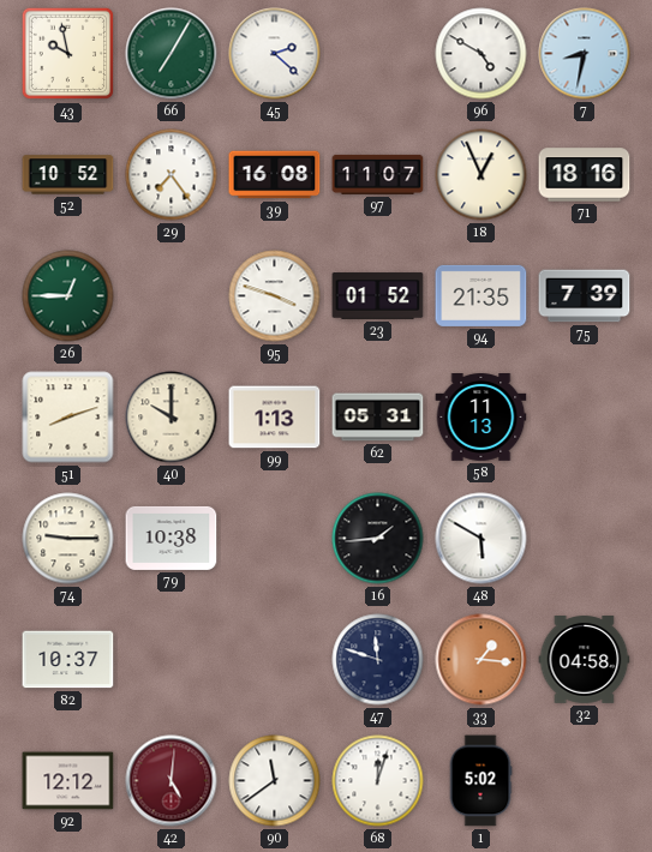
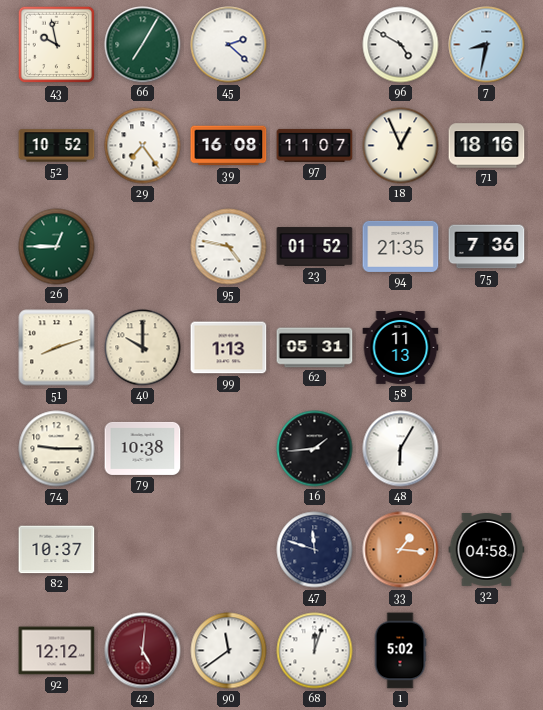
95: 3:48 -> 4:47
75: 7:39 -> 7:36
48: 5:50 -> 6:05
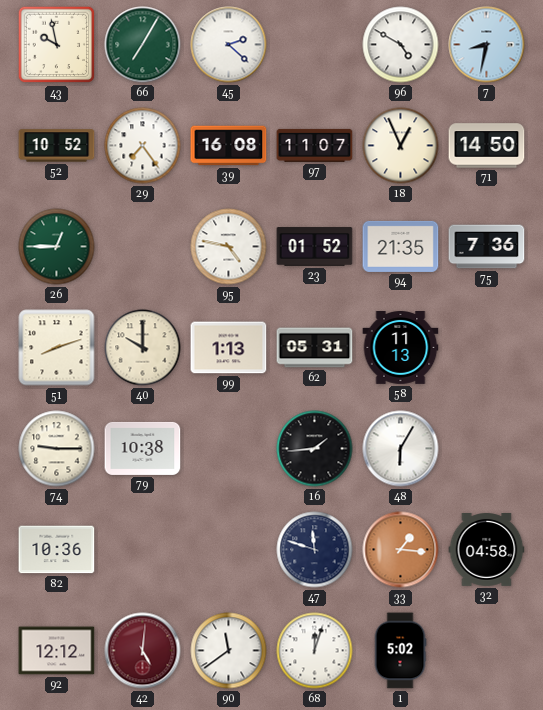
71: 18:16 -> 14:50
82: 10:37 -> 10:36
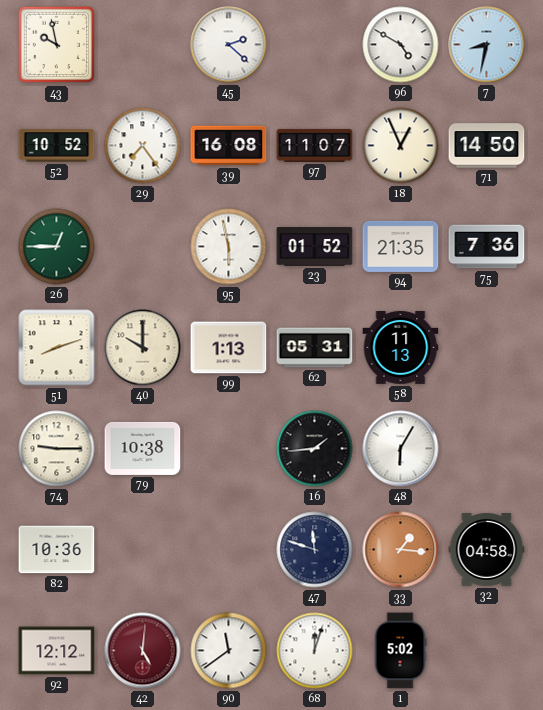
66: 7:05 -> none
95: 4:47 -> 5:58
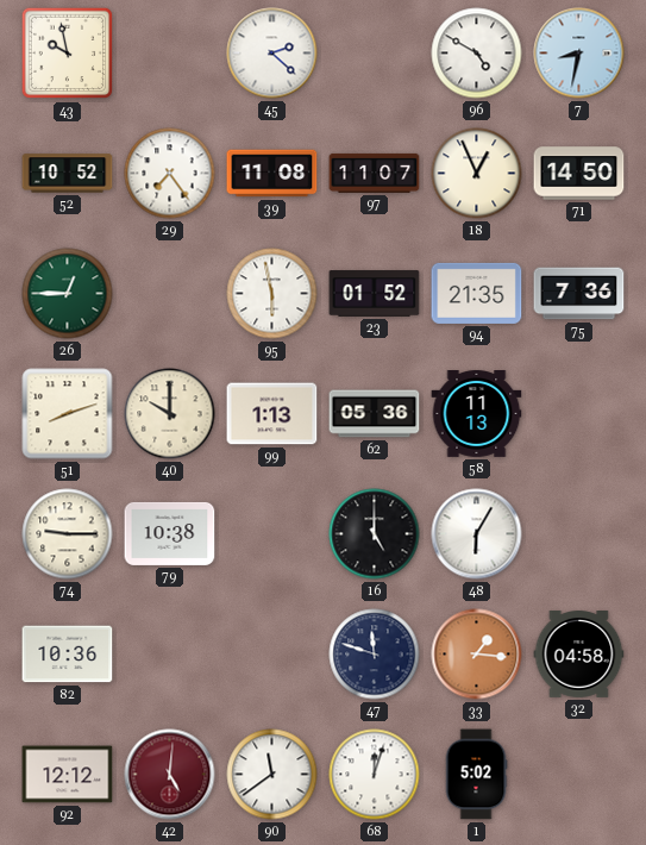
39: 16:08 -> 11:08
62: 05:31 -> 05:36
16: 1:44 -> 5:00
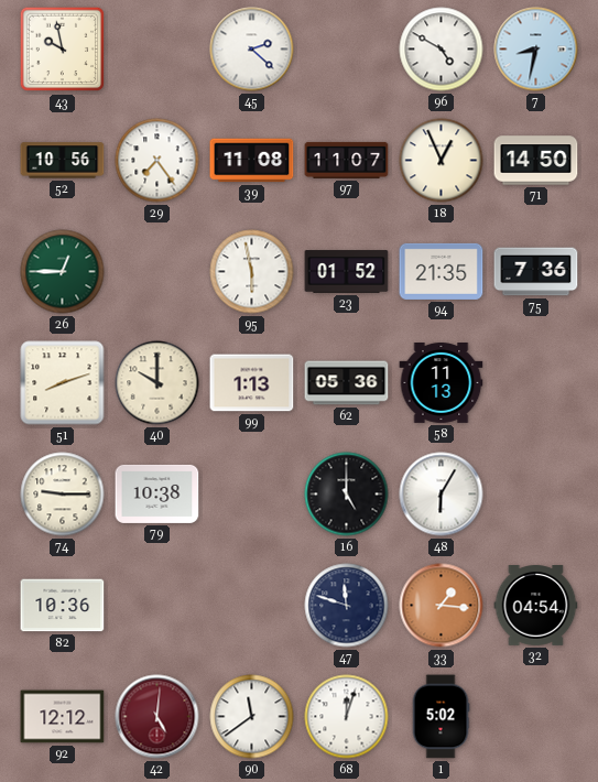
52: 10:52 -> 10:56
32: 04:58 -> 04:54
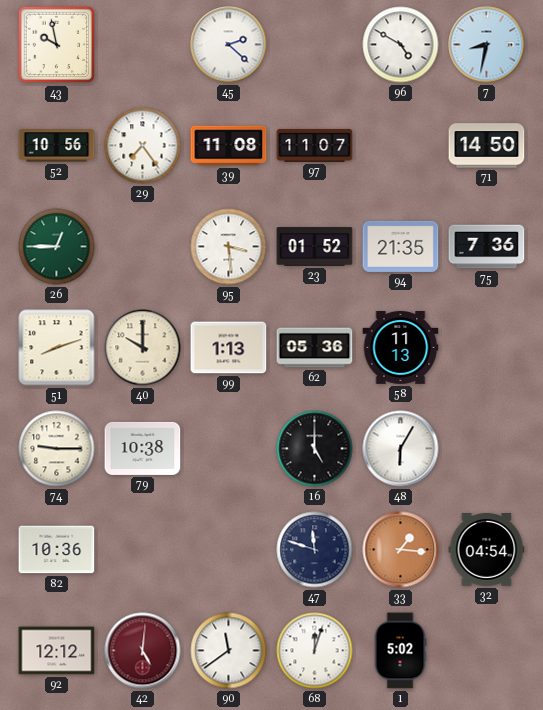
18: 12:56 -> none
95: 5:58 -> 3:29
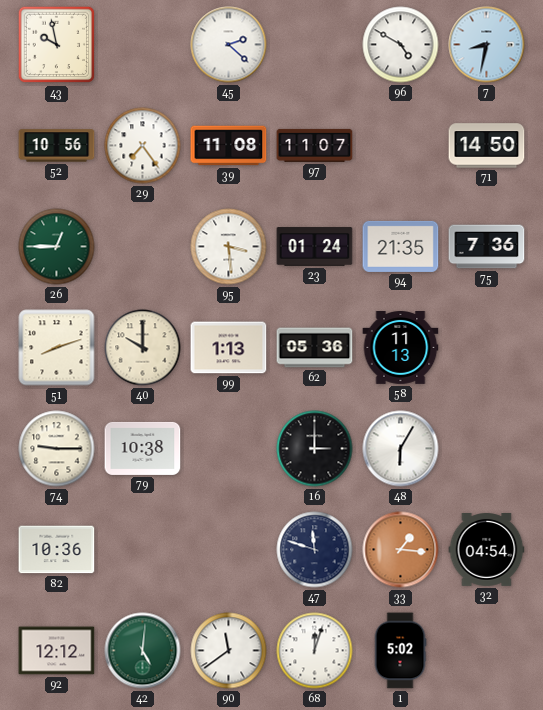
23: 01:52 -> 01:24
16: 5:00 -> 3:00
42 dial: burgundy -> green
